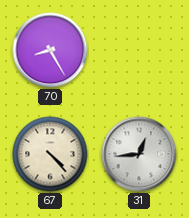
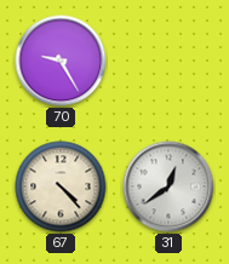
70: 8:25 -> 9:25
31: 12:44 -> 12:39
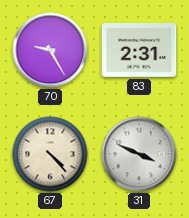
83: none -> 2:31
31: 12:39 -> 3:49
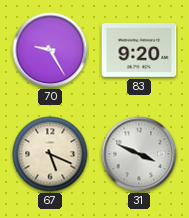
83: 2:31 -> 9:20
67: 4:23 -> 5:19
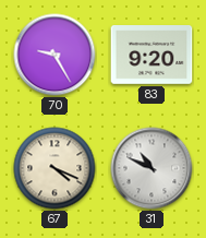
67: 5:19 -> 4:19
31: 3:49 -> 10:49
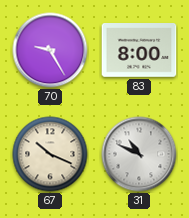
83: 9:20 -> 8:00
67: 4:19 -> 10:19
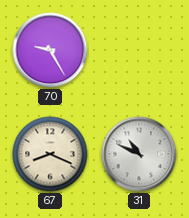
83: 8:00 -> none
67: 10:19 -> 8:19
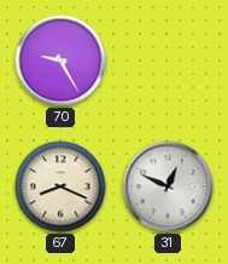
31: 10:49 -> 12:49
